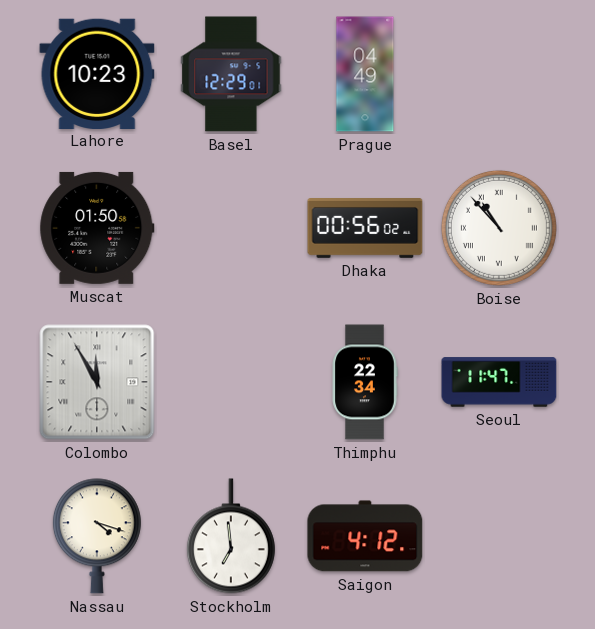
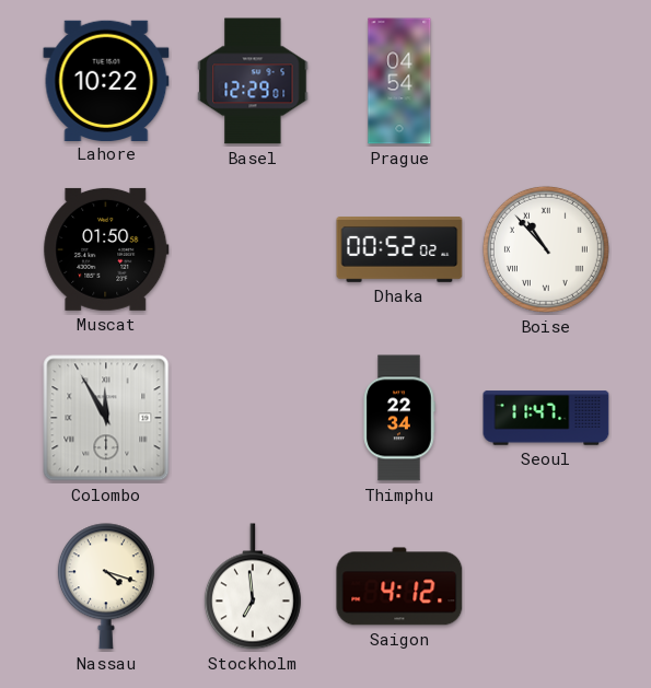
Lahore: 10:23 -> 10:22
Prague: 04:49 -> 04:54
Dhaka: 00:56 -> 00:52
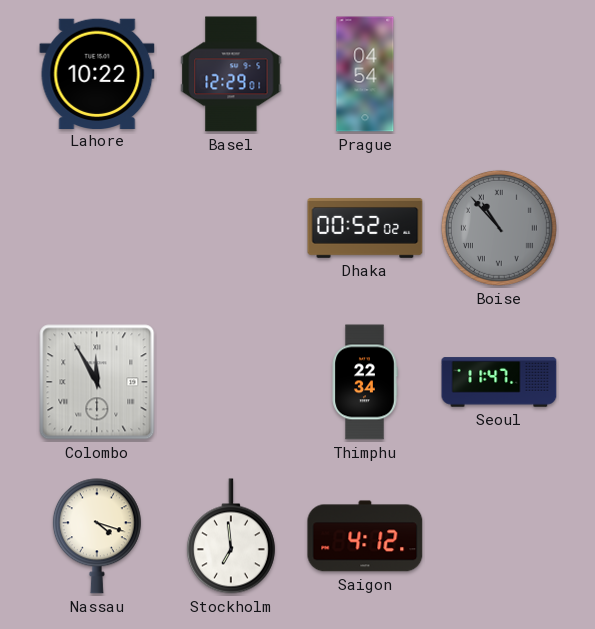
Muscat: 01:50 -> none
Boise dial: white -> grey
